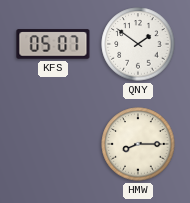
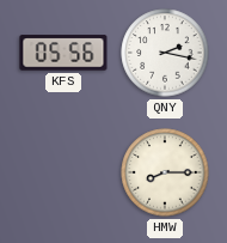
KFS: 05:07 -> 05:56
QNY: 1:51 -> 2:17
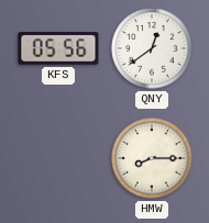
QNY: 2:17 -> 12:39
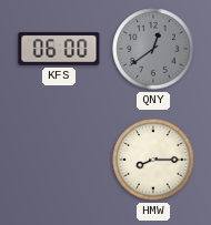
KFS: 05:56 -> 06:00
QNY dial: white -> grey
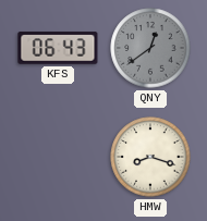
KFS: 06:00 -> 06:43
HMW: 8:15 -> 8:18
